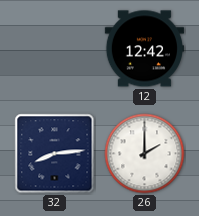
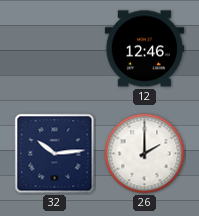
12: 12:42 -> 12:46
32: 8:14 -> 10:14
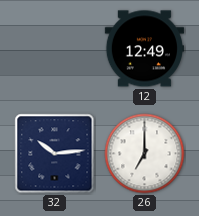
12: 12:46 -> 12:49
26: 2:00 -> 7:00
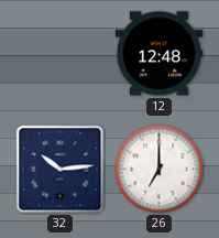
12: 12:49 -> 12:48
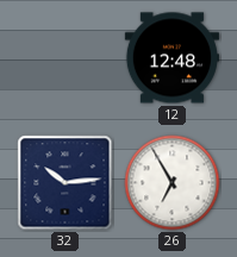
26: 7:00 -> 6:55
